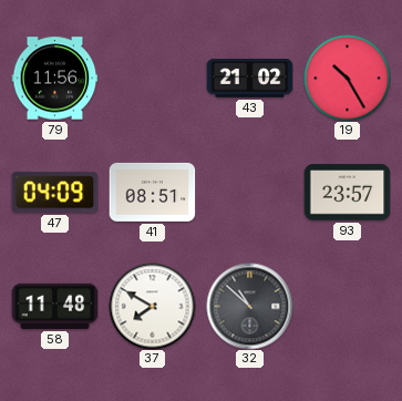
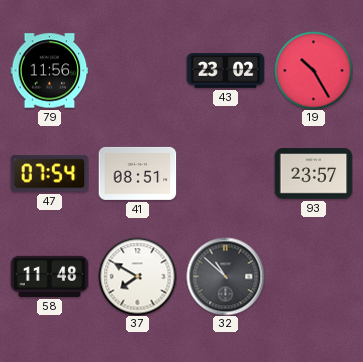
43: 21:02 -> 23:02
47: 04:09 -> 07:54
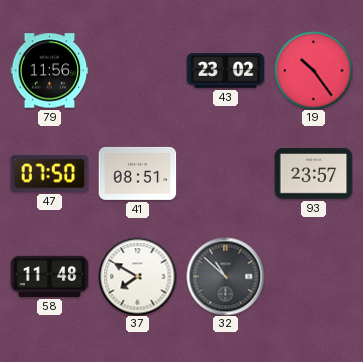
19: 10:25 -> 10:24
47: 07:54 -> 07:50
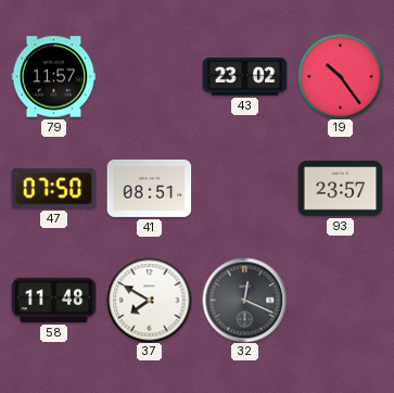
79: 11:56 -> 11:57
32: 10:52 -> 12:19
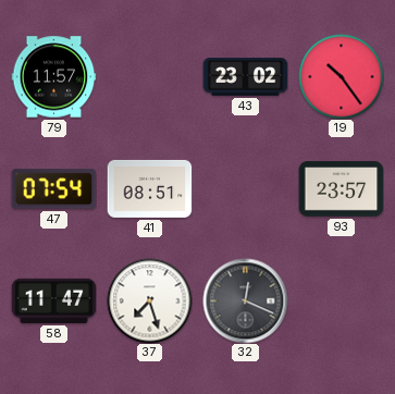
47: 07:50 -> 07:54
58: 11:48 -> 11:47
37: 7:50 -> 7:27
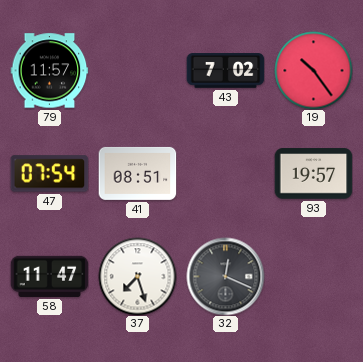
43: 23:02 -> 7:02
93: 23:57 -> 19:57
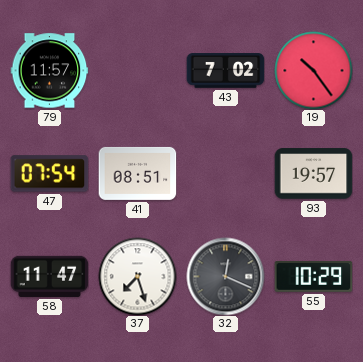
55: none -> 10:29
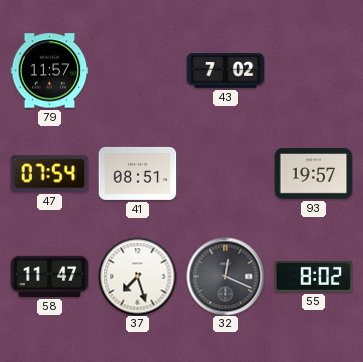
19: 10:24 -> none
55: 10:29 -> 8:02
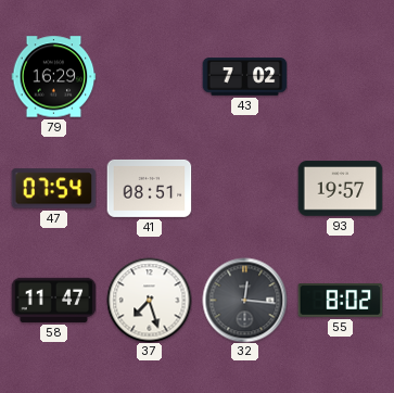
79: 11:57 -> 16:29
32: 12:19 -> 12:16
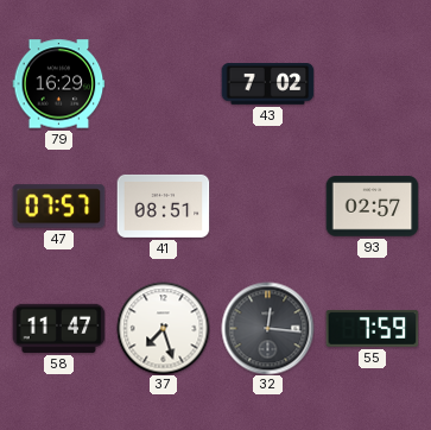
47: 07:54 -> 07:57
93: 19:57 -> 02:57
55: 8:02 -> 7:59
